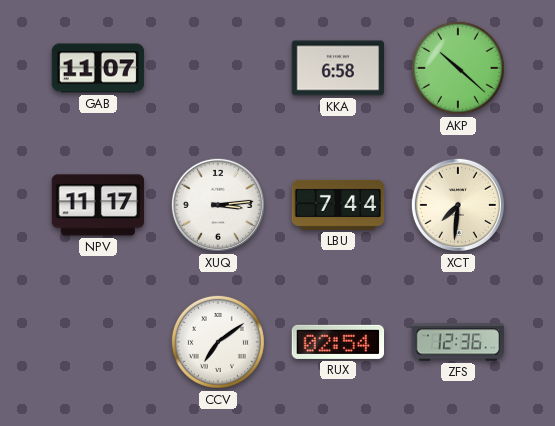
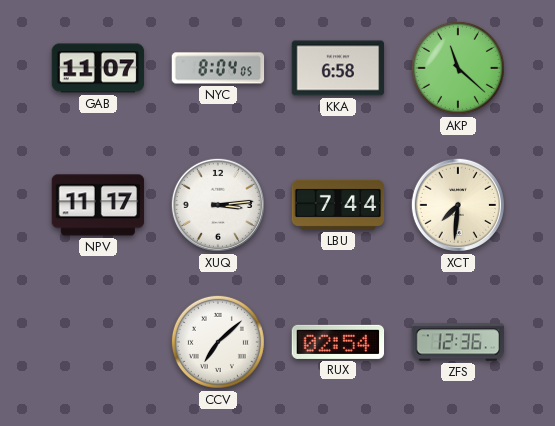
NYC: none -> 8:04
AKP: 10:22 -> 11:22
CCV: 7:09 -> 7:08
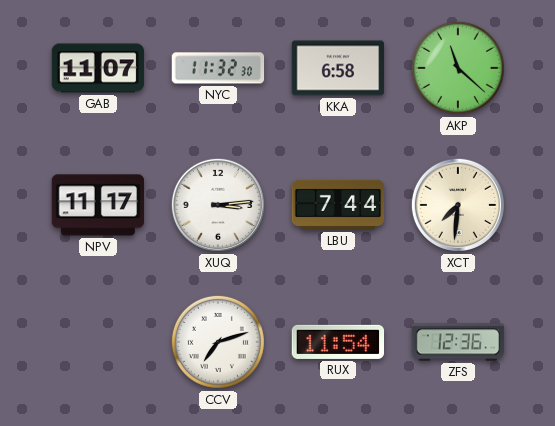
NYC: 8:04 -> 11:32
CCV: 7:08 -> 7:12
RUX: 02:54 -> 11:54
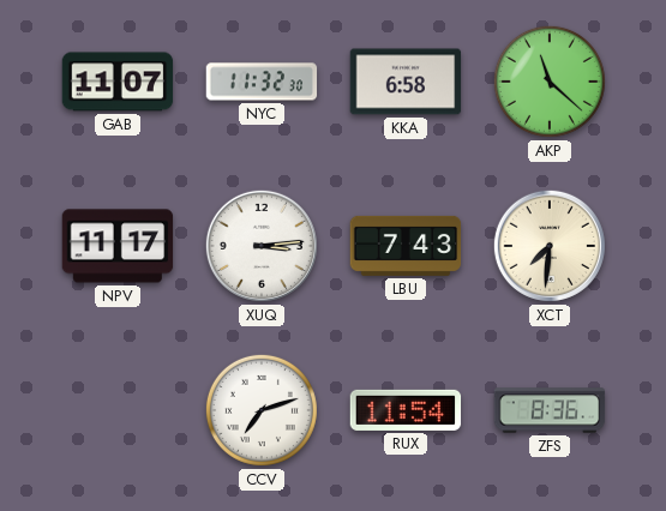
LBU: 7:44 -> 7:43
ZFS: 12:36 -> 8:36
